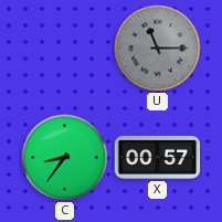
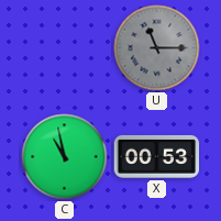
C: 8:36 -> 10:58
X: 00:57 -> 00:53
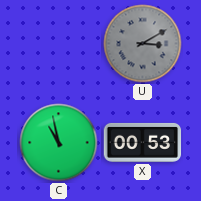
U: 11:15 -> 3:10
